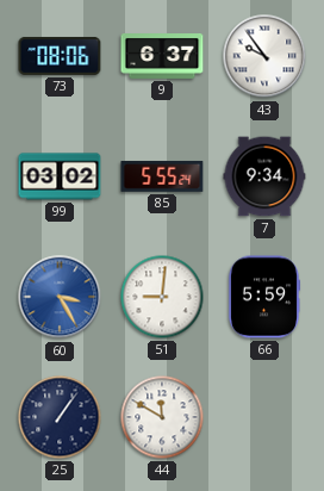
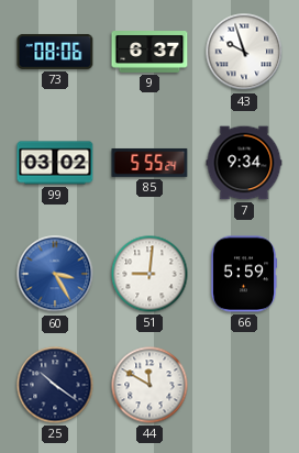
43: 9:54 -> 9:57
25: 1:06 -> 10:21
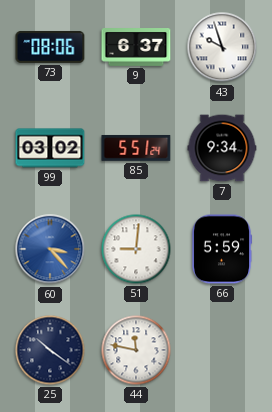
85: 5:55 -> 5:51
60: 3:25 -> 3:23
44: 11:50 -> 11:47
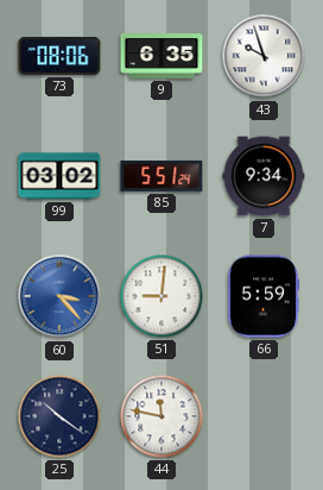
9: 6:37 -> 6:35
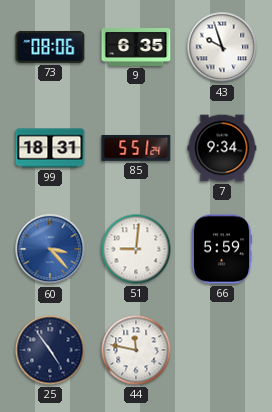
99: 03:02 -> 18:31
25: 10:21 -> 4:54
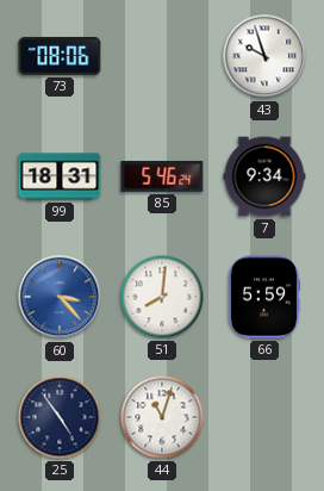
9: 6:35 -> none
85: 5:51 -> 5:46
51: 9:01 -> 8:01
44: 11:47 -> 11:03
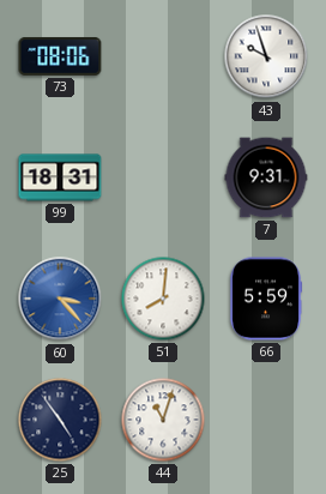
85: 5:46 -> none
7: 9:34 -> 9:31
